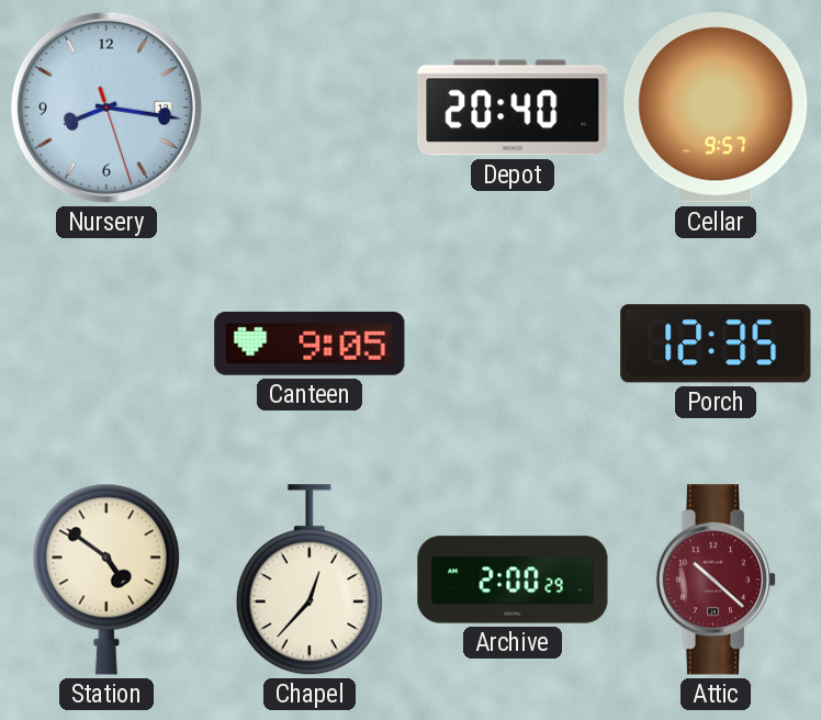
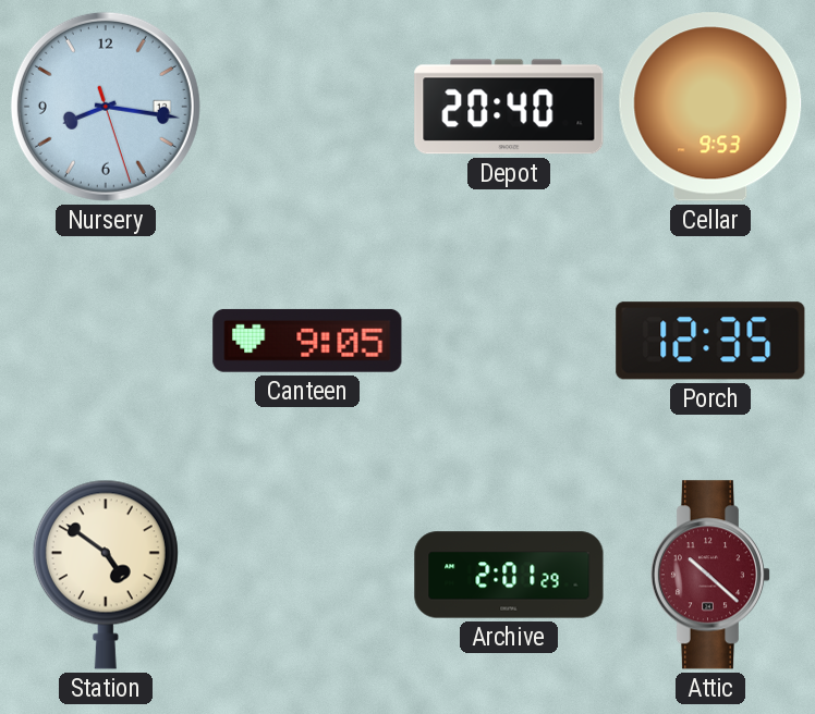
Cellar: 9:57 -> 9:53
Chapel: 12:37 -> none
Archive: 2:00 -> 2:01
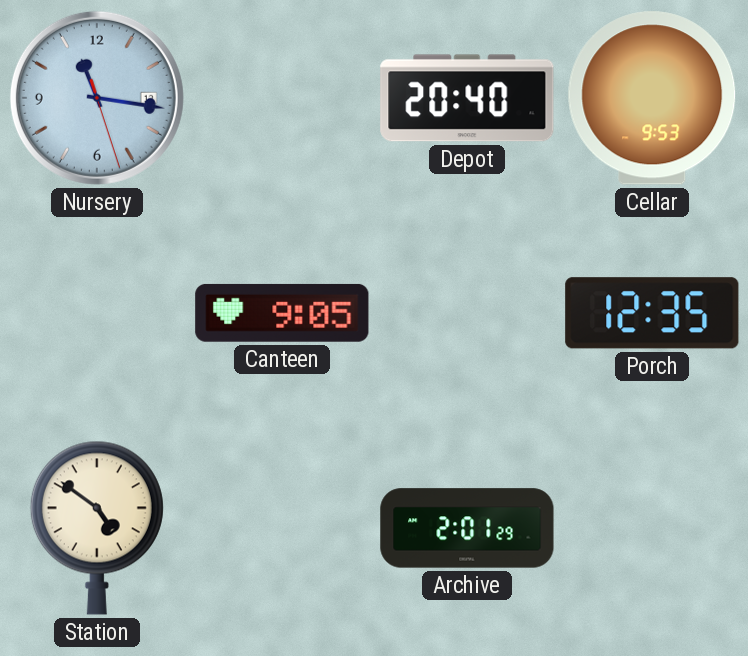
Nursery: 8:16 -> 11:16
Attic: 10:22 -> none
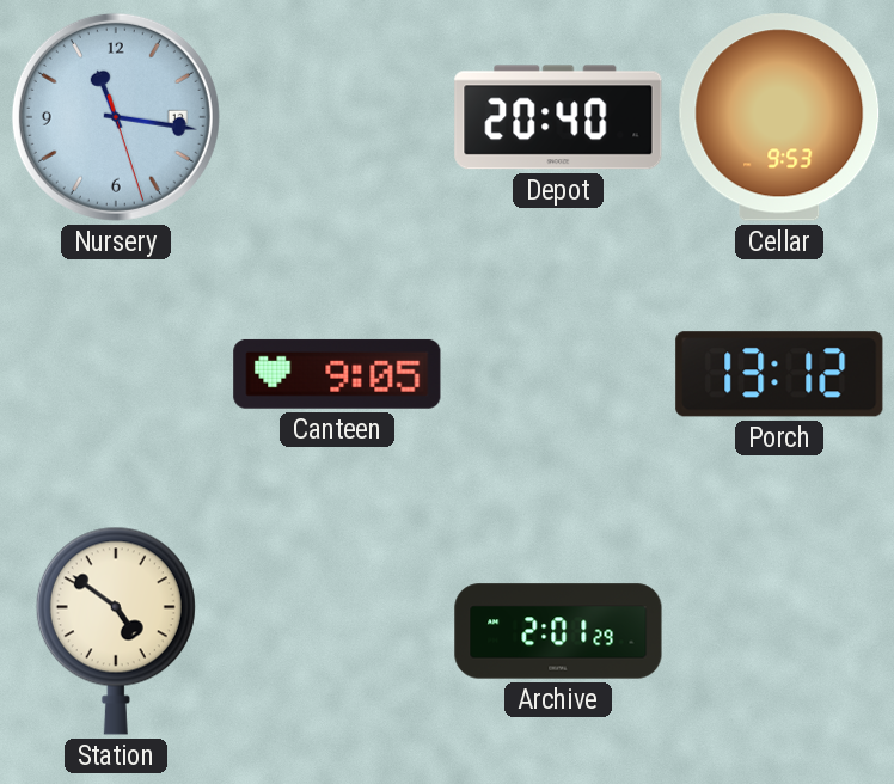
Porch: 12:35 -> 13:12
